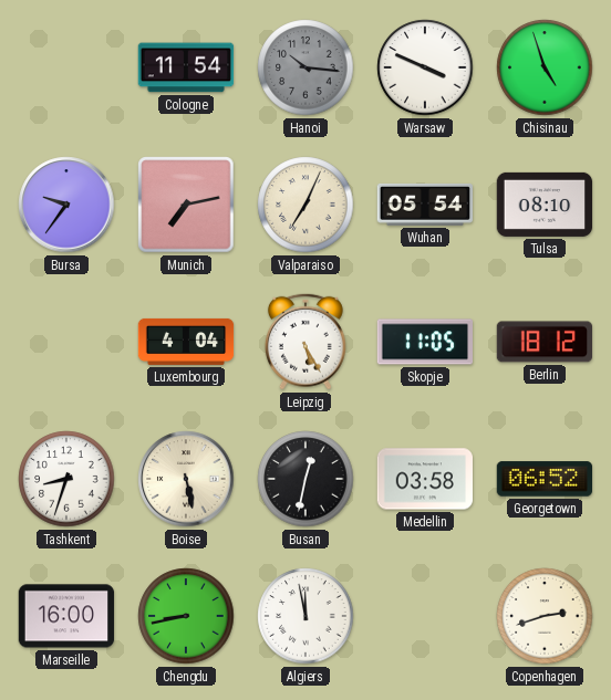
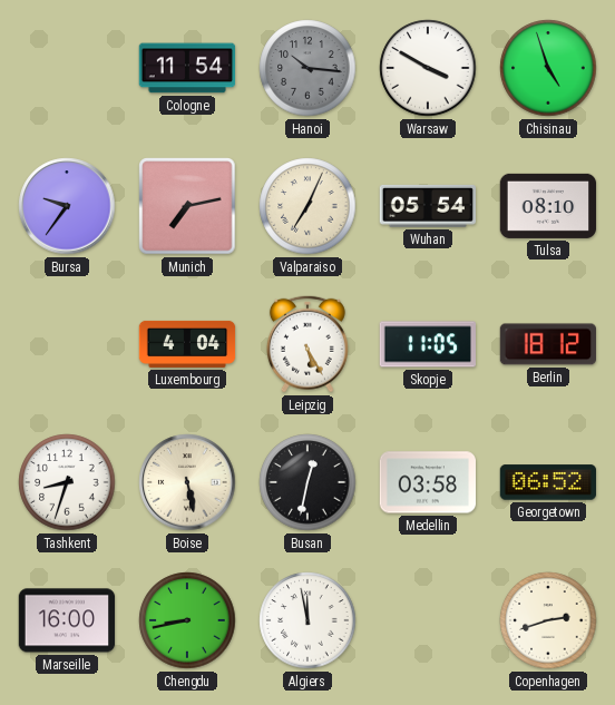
Warsaw: 3:49 -> 3:50
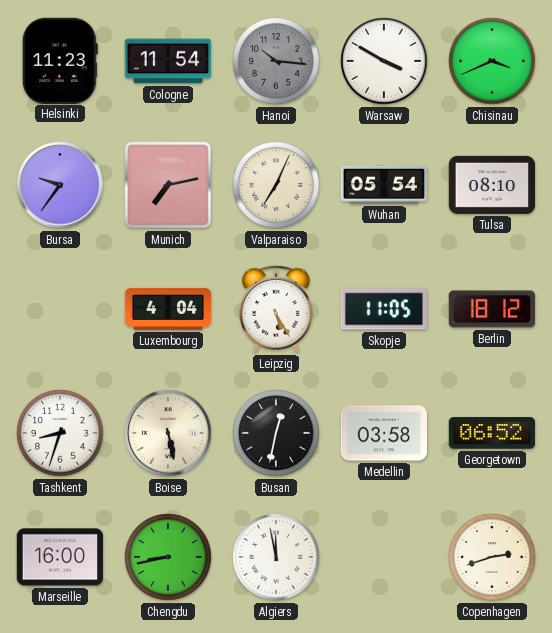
Helsinki: none -> 11:23
Chisinau: 4:57 -> 3:41
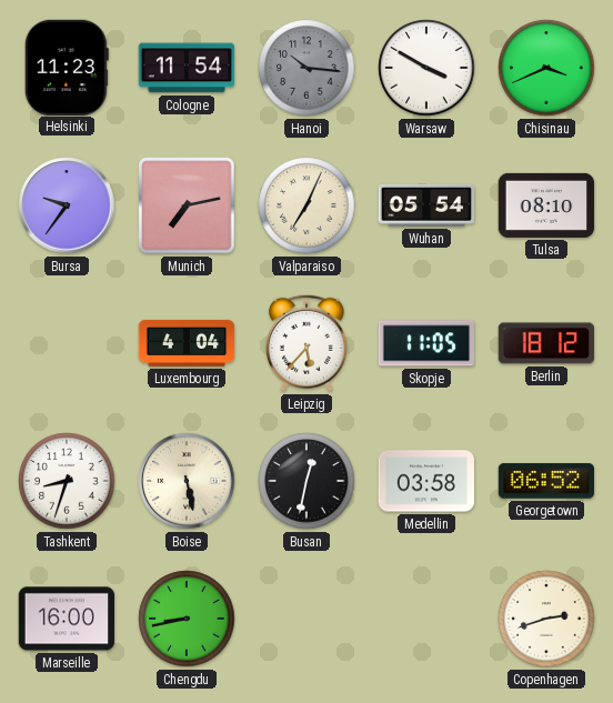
Leipzig: 5:25 -> 5:37
Algiers: 11:58 -> none
